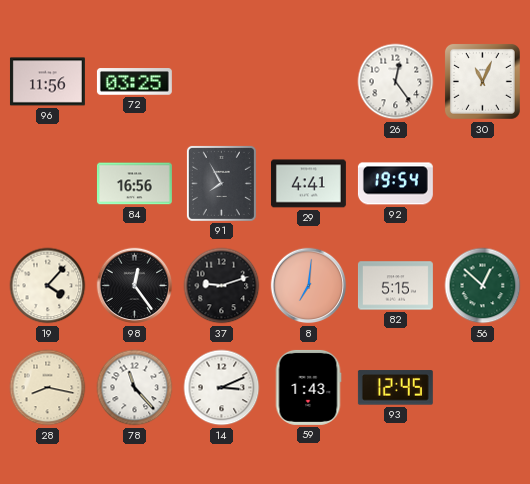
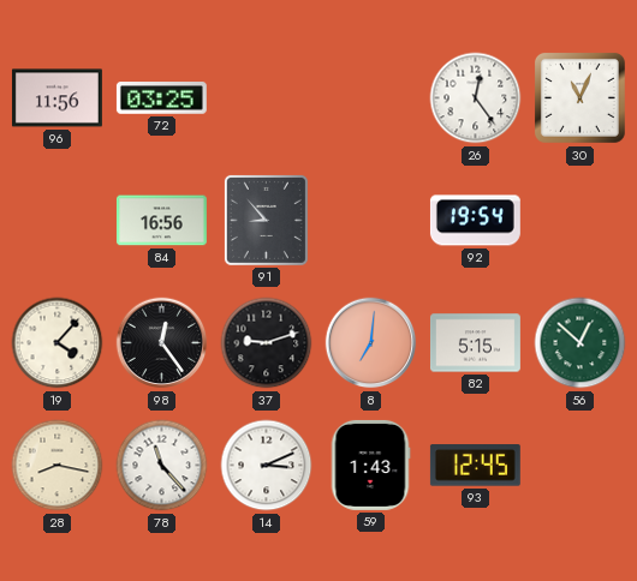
91: 7:55 -> 8:53
29: 4:41 -> none
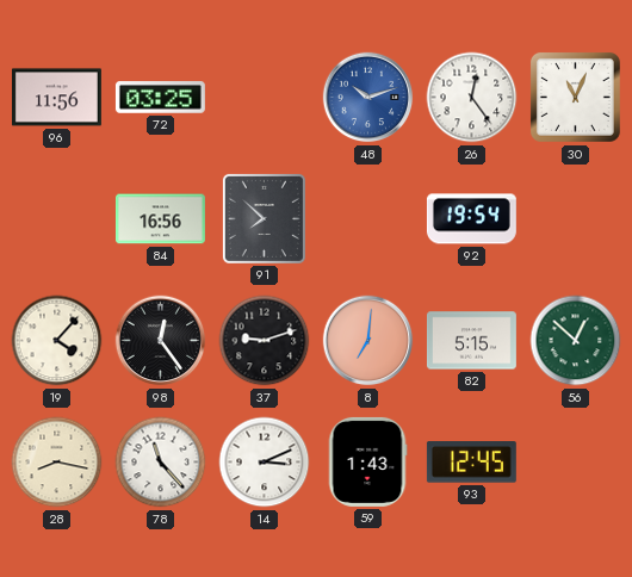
48: none -> 10:12
91: 8:53 -> 7:52
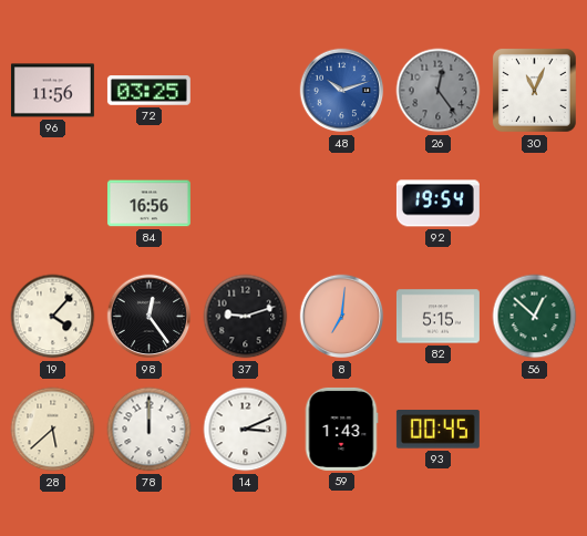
26 dial: white -> grey
91: 7:52 -> none
28: 8:17 -> 5:38
78: 11:23 -> 12:00
93: 12:45 -> 00:45
